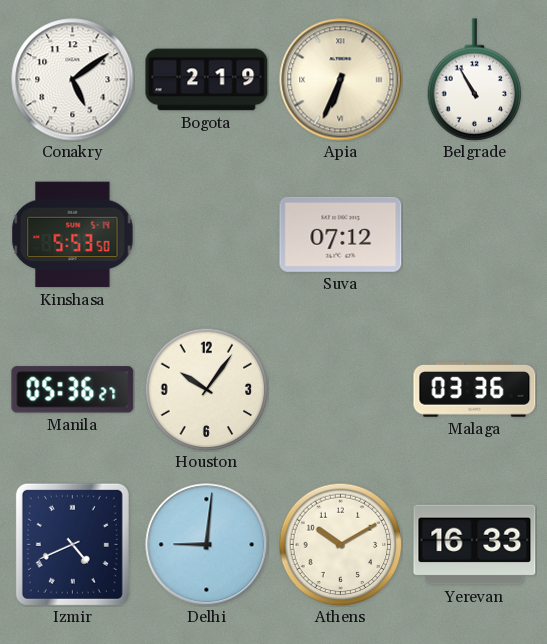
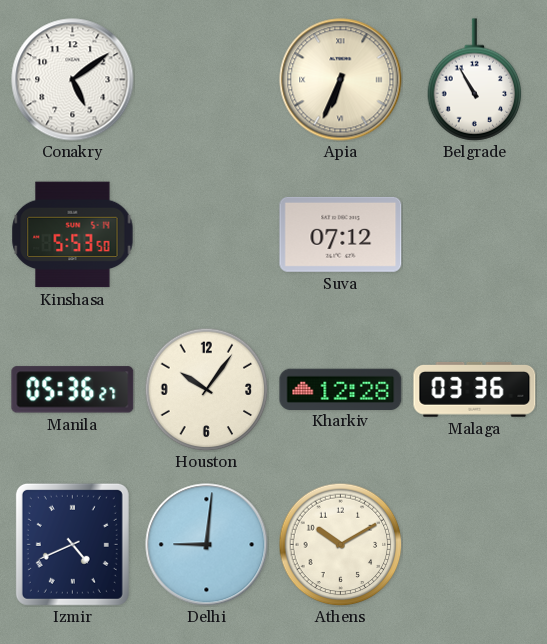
Bogota: 2:19 -> none
Kharkiv: none -> 12:28
Yerevan: 16:33 -> none
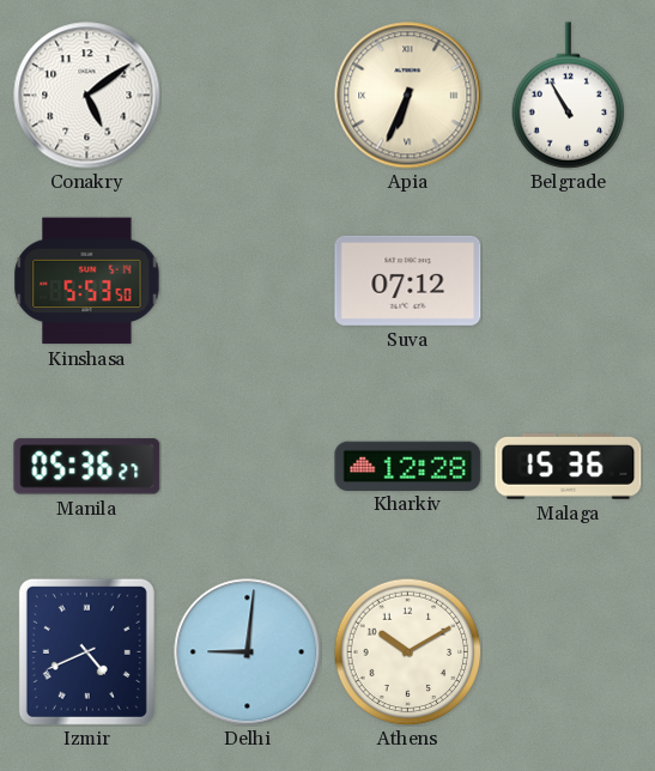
Houston: 10:06 -> none
Malaga: 03:36 -> 15:36
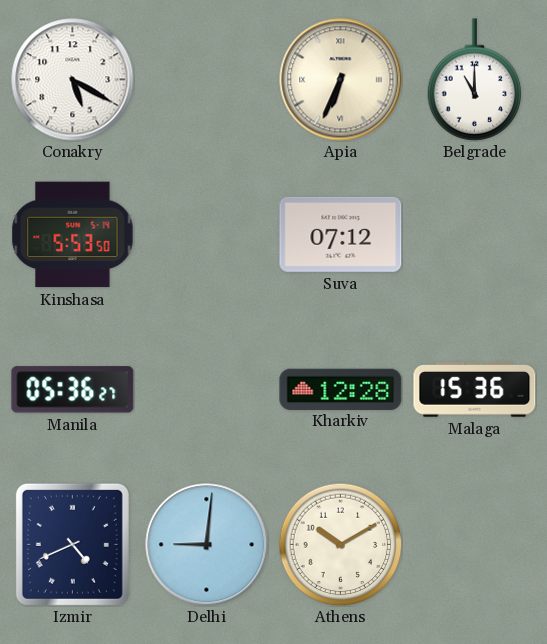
Conakry: 5:09 -> 5:20
Belgrade: 10:55 -> 11:00
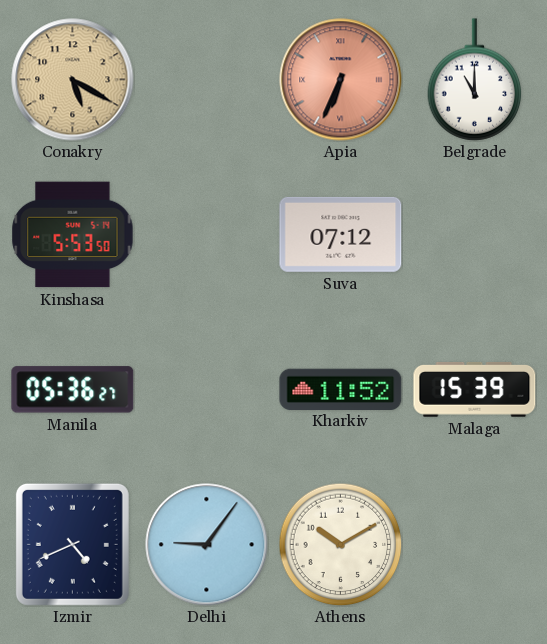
Conakry dial: white -> champagne
Apia dial: cream -> salmon
Kharkiv: 12:28 -> 11:52
Malaga: 15:36 -> 15:39
Delhi: 9:01 -> 9:06
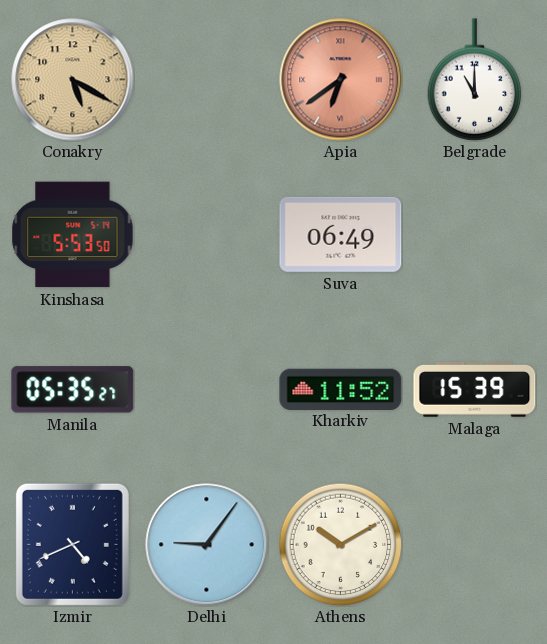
Apia: 6:34 -> 6:39
Suva: 07:12 -> 06:49
Manila: 05:36 -> 05:35
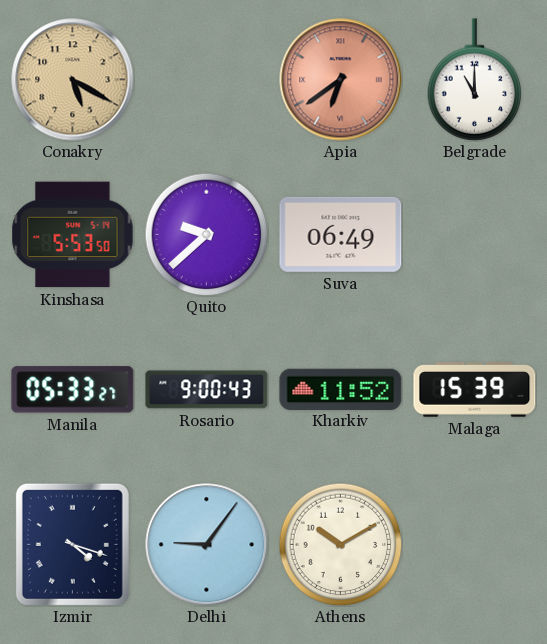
Quito: none -> 9:38
Manila: 05:35 -> 05:33
Rosario: none -> 9:00
Izmir: 4:41 -> 4:18
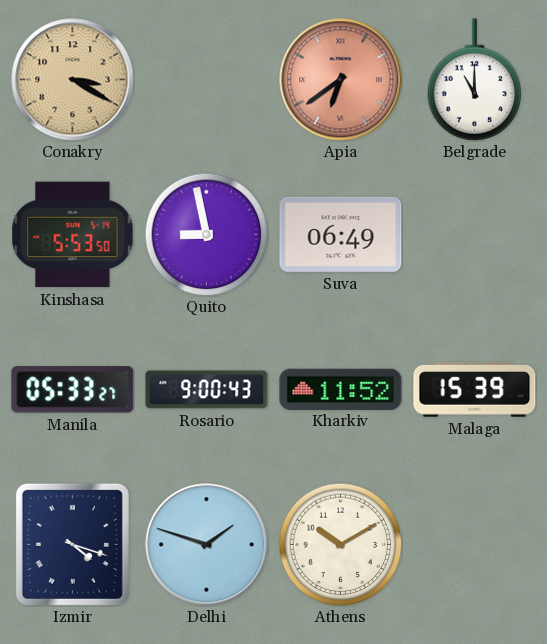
Conakry: 5:20 -> 3:20
Quito: 9:38 -> 8:58
Delhi: 9:06 -> 1:48
